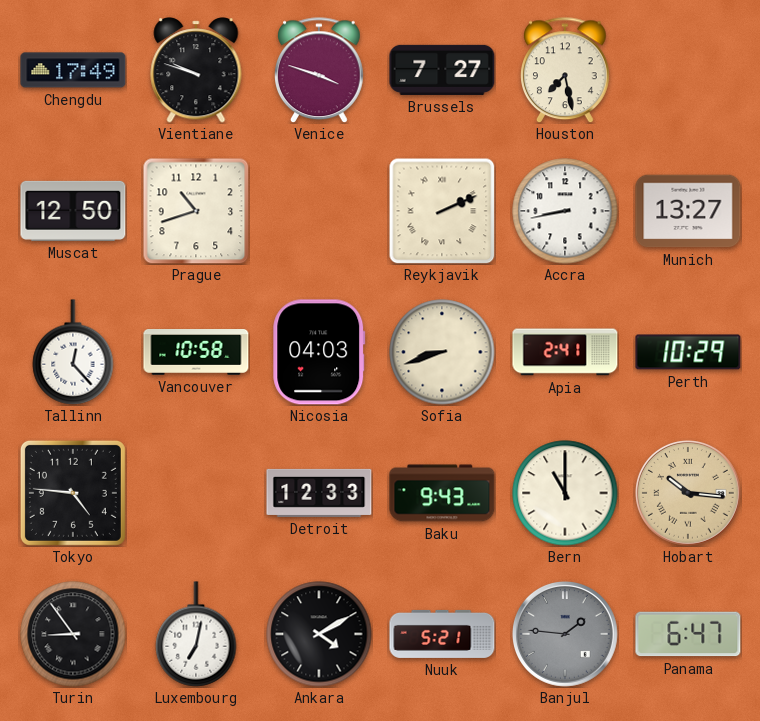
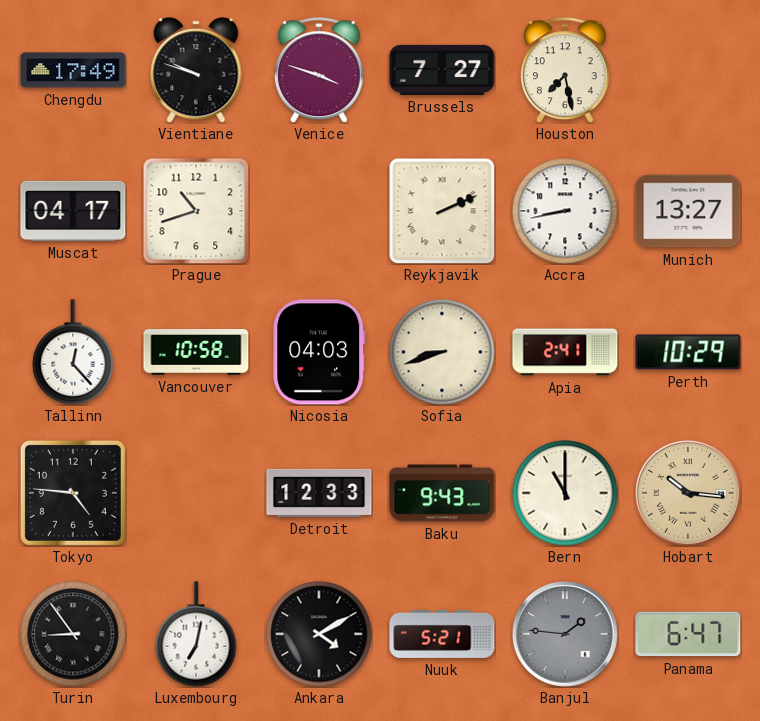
Muscat: 12:50 -> 04:17
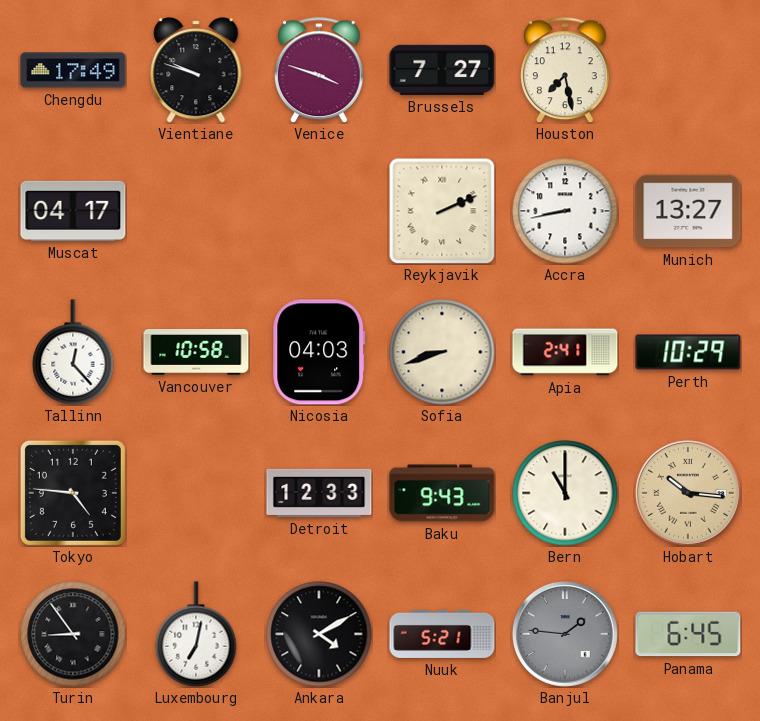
Prague: 10:42 -> none
Panama: 6:47 -> 6:45
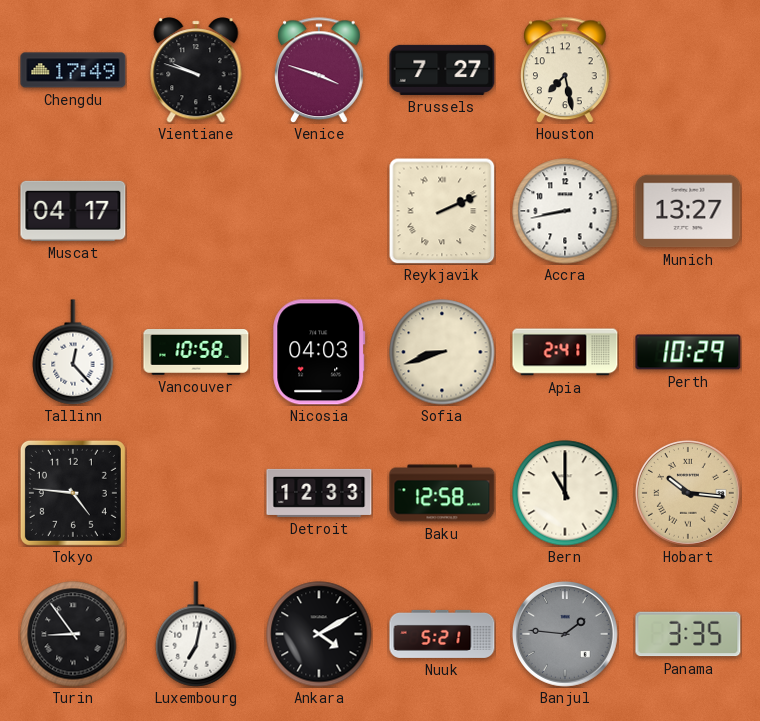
Baku: 9:43 -> 12:58
Panama: 6:45 -> 3:35
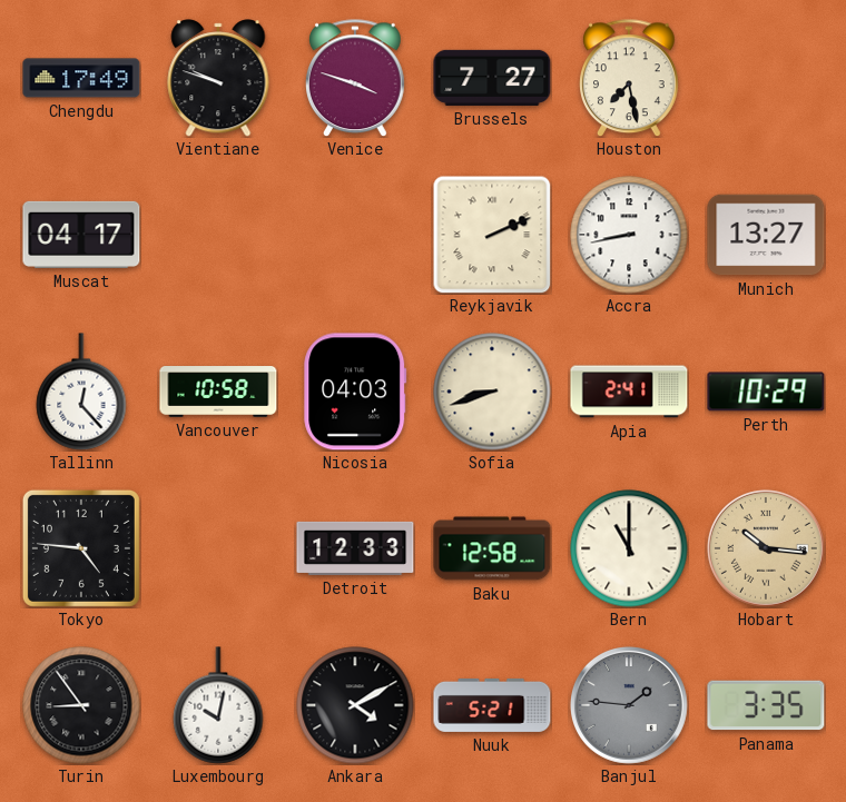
Luxembourg: 7:02 -> 10:02
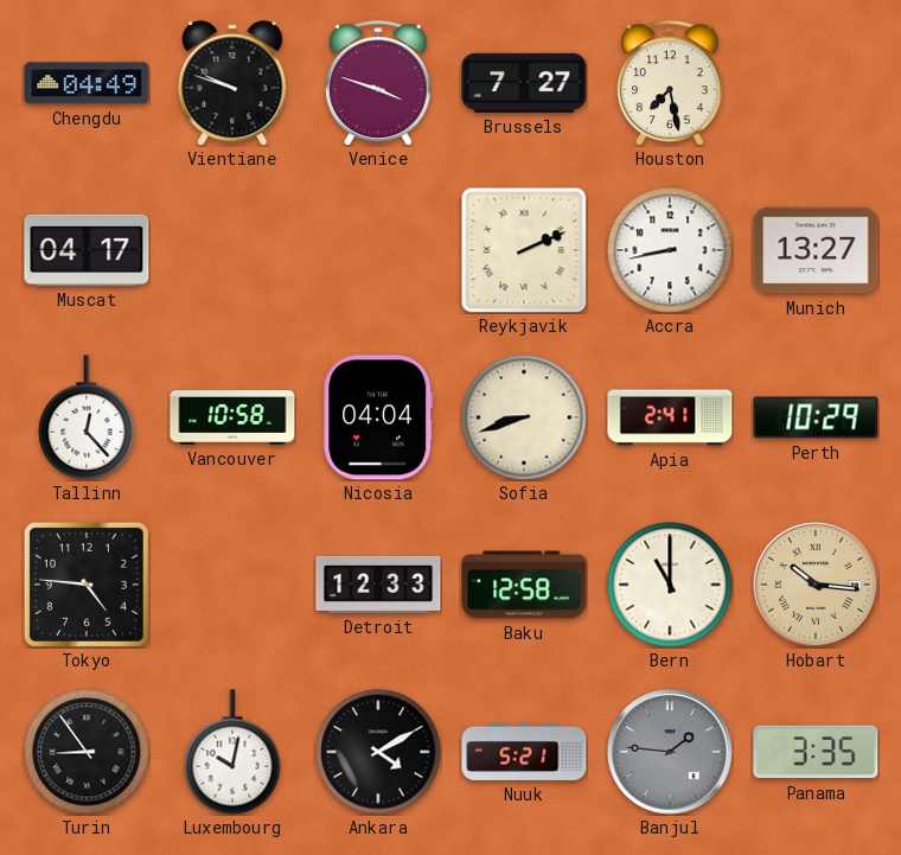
Chengdu: 17:49 -> 04:49
Nicosia: 04:03 -> 04:04
